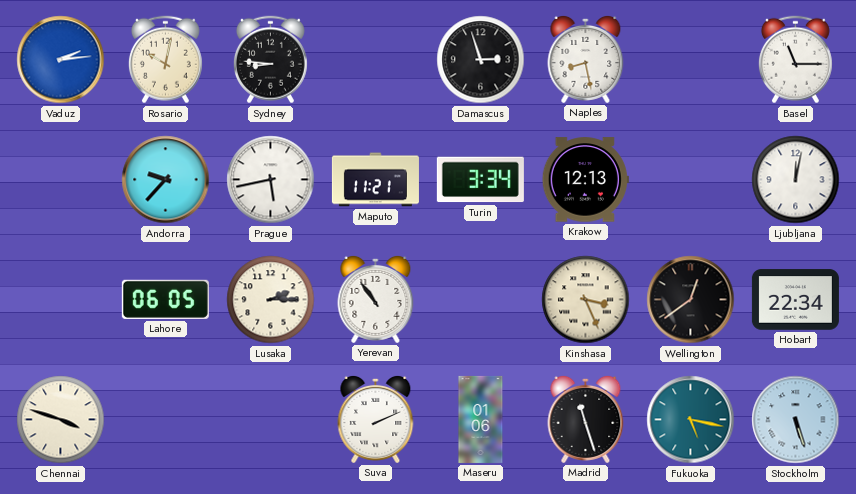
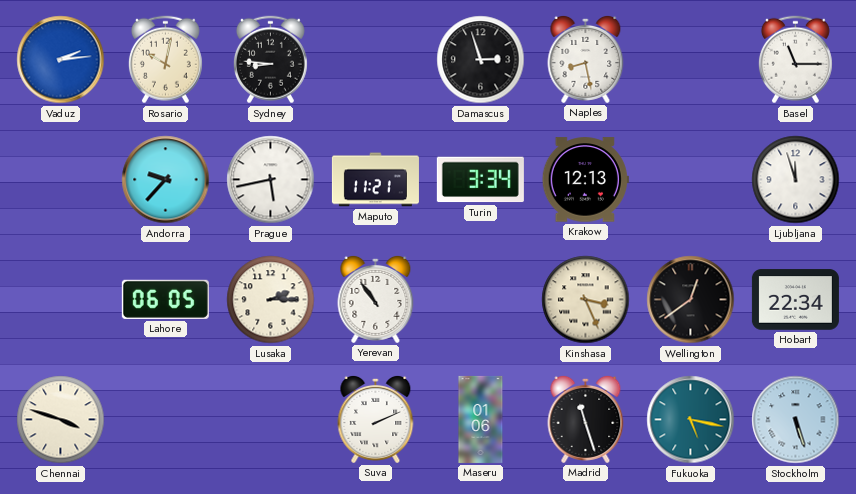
Ljubljana: 12:02 -> 11:57
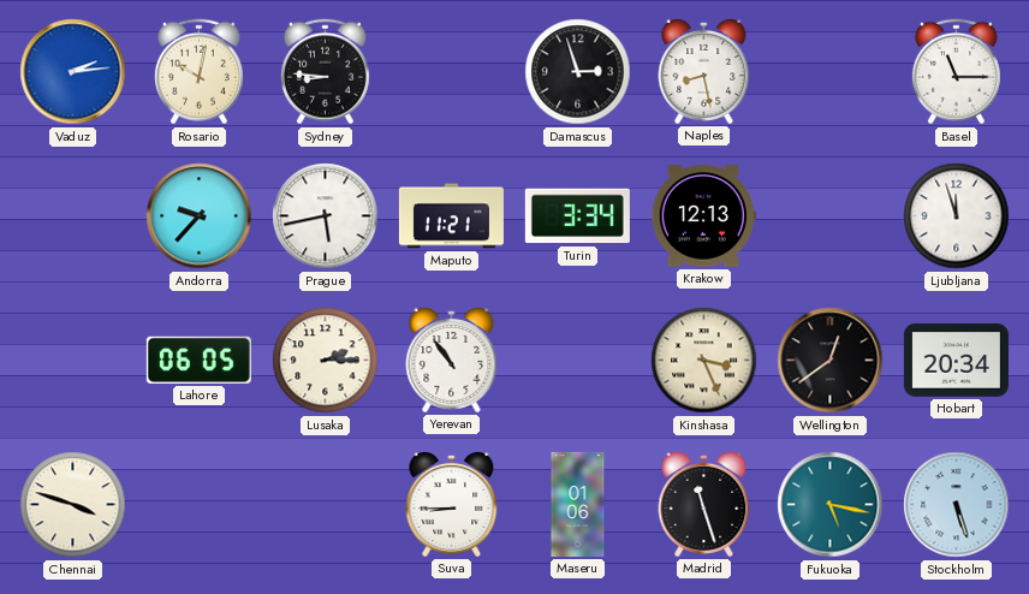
Hobart: 22:34 -> 20:34
Suva: 2:11 -> 8:45
